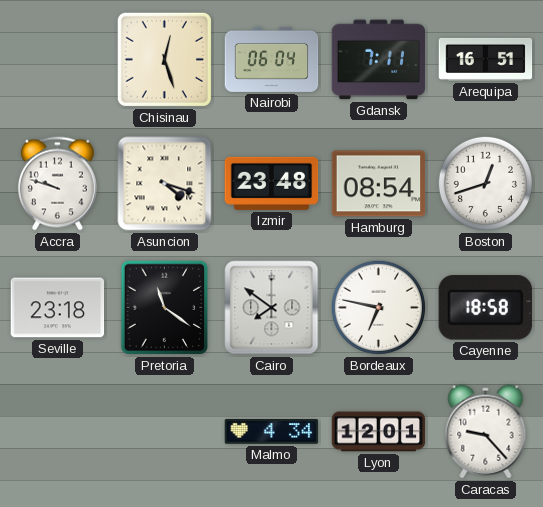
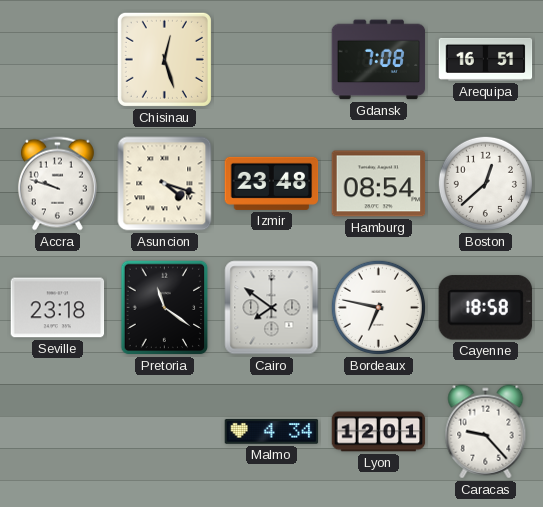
Nairobi: 06:04 -> none
Gdansk: 7:11 -> 7:08
Boston: 12:42 -> 12:38
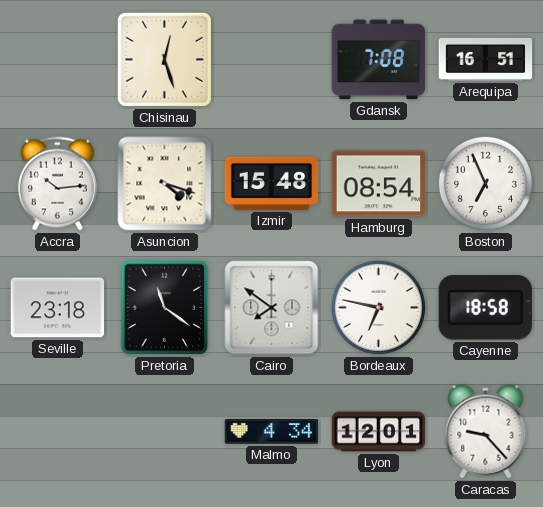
Accra: 9:48 -> 10:14
Izmir: 23:48 -> 15:48
Boston: 12:38 -> 6:56
